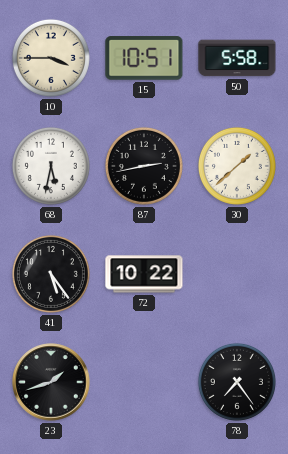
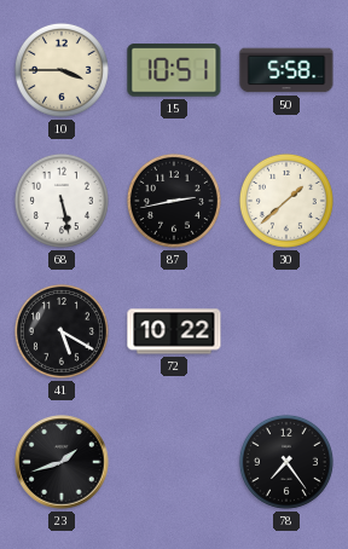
68: 5:32 -> 5:28
41: 5:24 -> 5:20
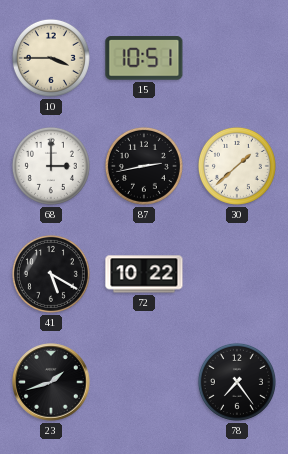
50: 5:58 -> none
68: 5:28 -> 3:00
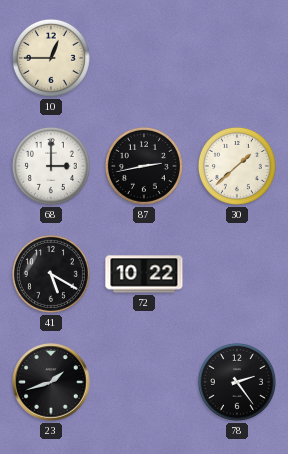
10: 3:45 -> 12:45
15: 10:51 -> none
78: 7:24 -> 2:24
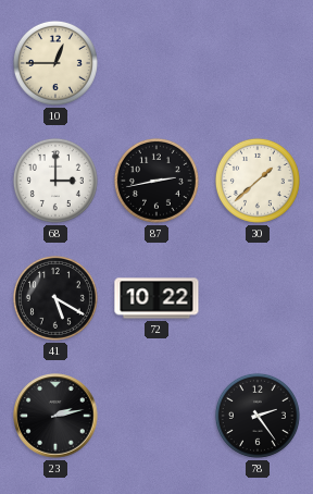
23: 1:42 -> 2:13
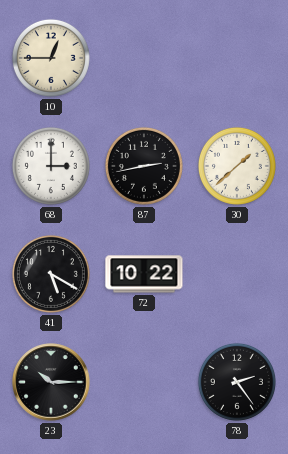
23: 2:13 -> 10:15
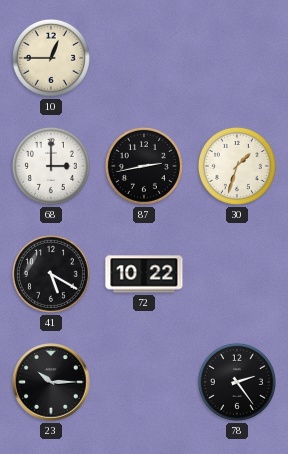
30: 1:38 -> 1:33
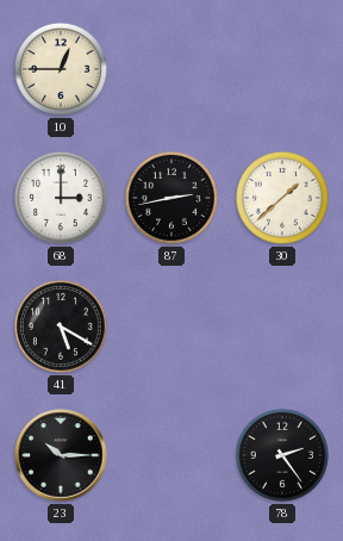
30: 1:33 -> 1:38
72: 10:22 -> none
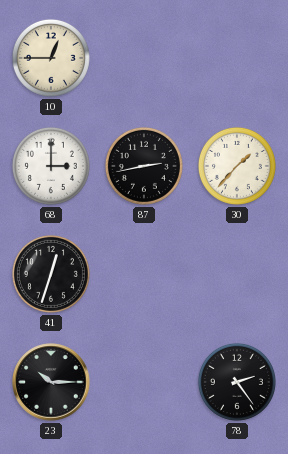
30: 1:38 -> 1:37
41: 5:20 -> 12:33
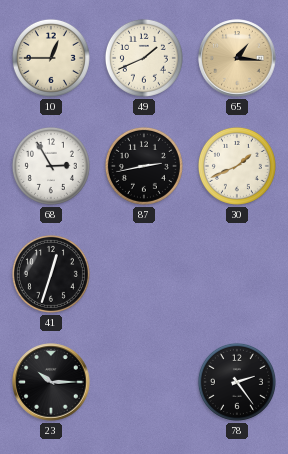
49: none -> 1:41
65: none -> 1:16
68: 3:00 -> 2:55
30: 1:37 -> 1:41
